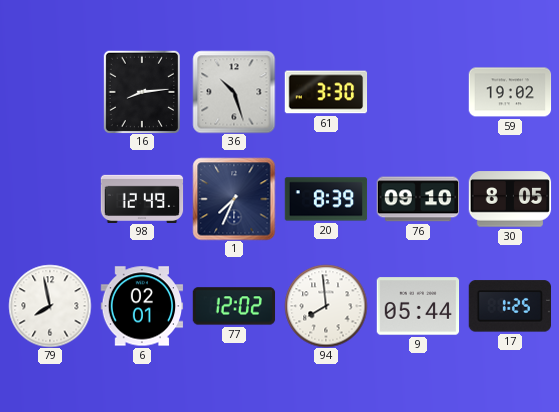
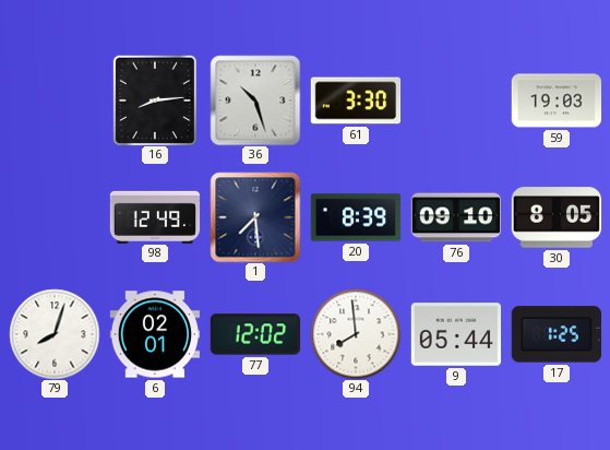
59: 19:02 -> 19:03
1: 7:34 -> 7:29
79: 7:58 -> 8:03
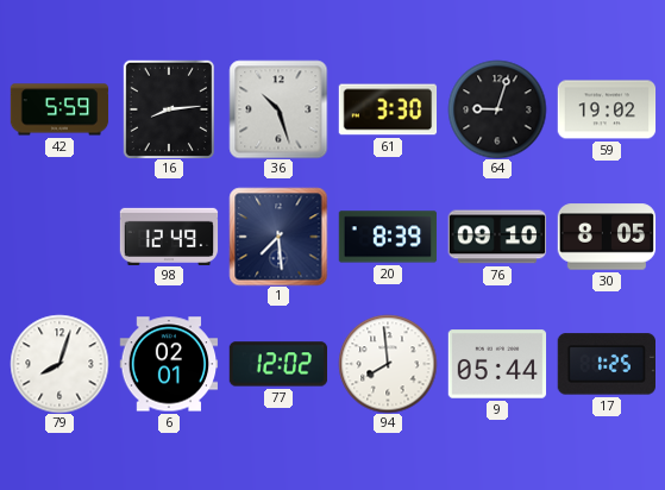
42: none -> 5:59
64: none -> 9:03
59: 19:03 -> 19:02
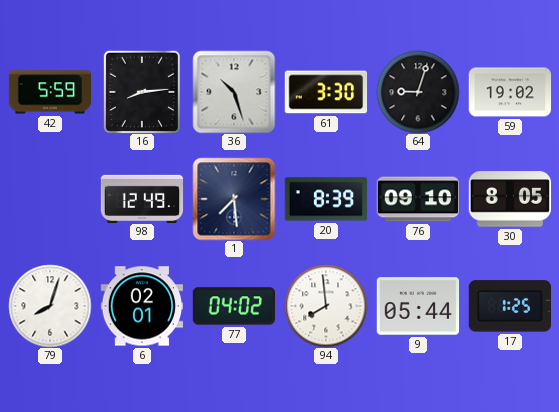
77: 12:02 -> 04:02
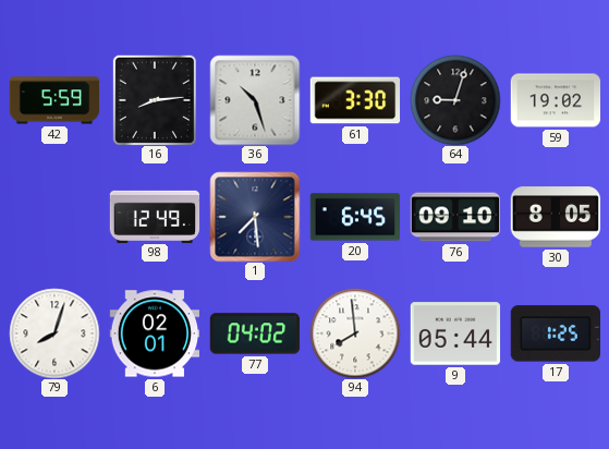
20: 8:39 -> 6:45
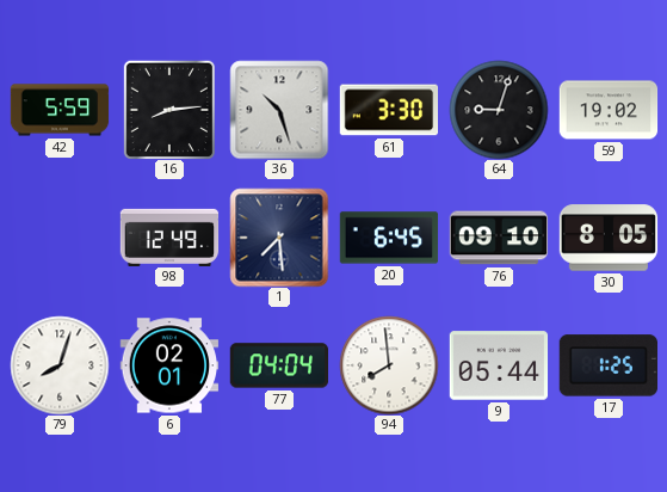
77: 04:02 -> 04:04
